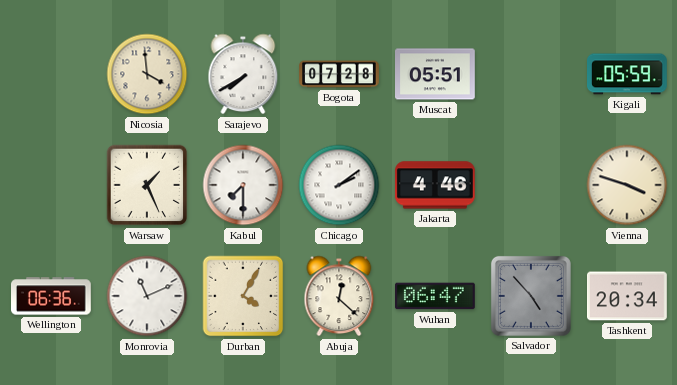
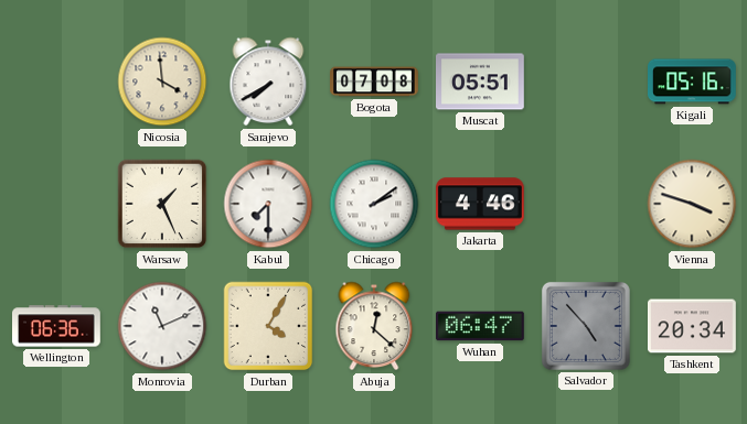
Bogota: 07:28 -> 07:08
Kigali: 05:59 -> 05:16
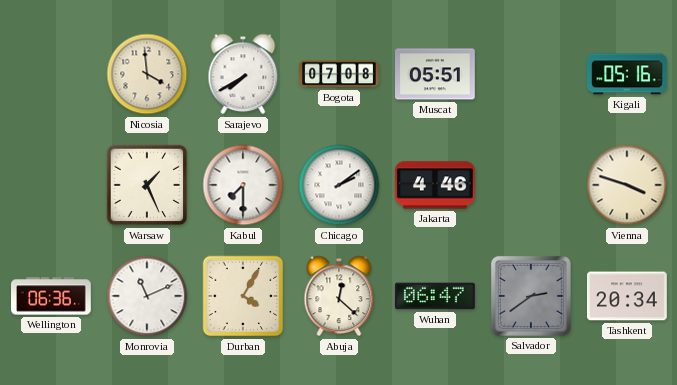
Salvador: 4:53 -> 2:39
